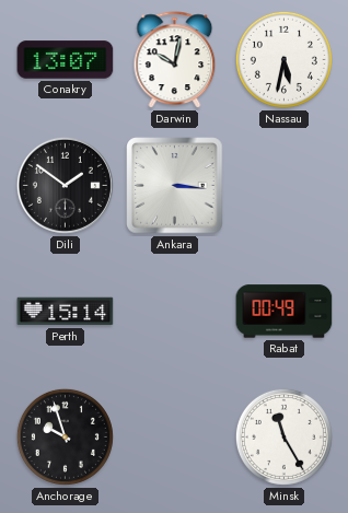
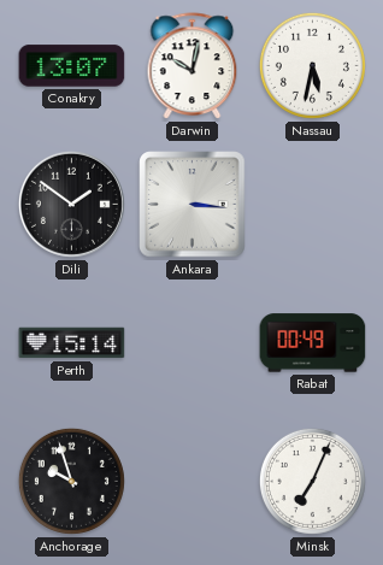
Minsk: 11:25 -> 7:04
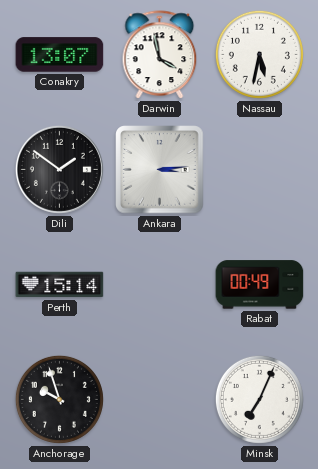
Darwin: 10:02 -> 3:58
Ankara: 3:16 -> 3:14
